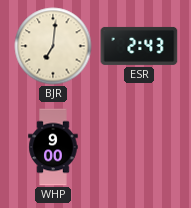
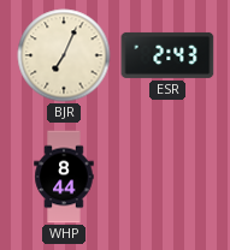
BJR: 7:01 -> 7:04
WHP: 9:00 -> 8:44
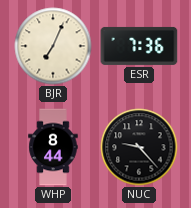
ESR: 2:43 -> 7:36
NUC: none -> 9:23
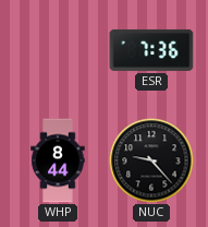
BJR: 7:04 -> none
